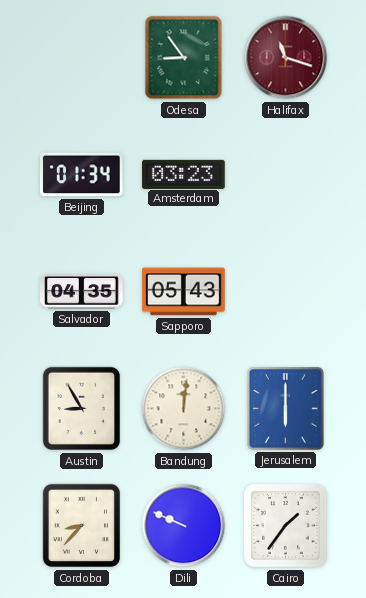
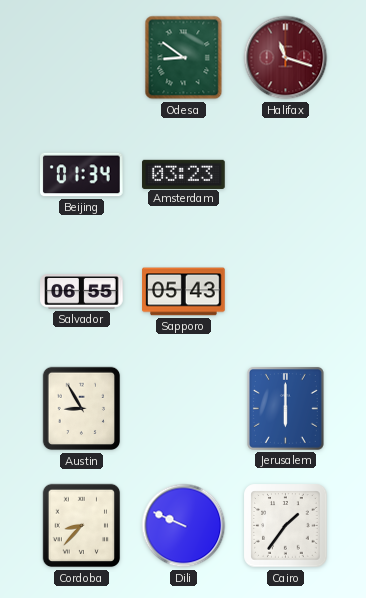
Odesa: 8:54 -> 8:51
Salvador: 04:35 -> 06:55
Bandung: 12:01 -> none
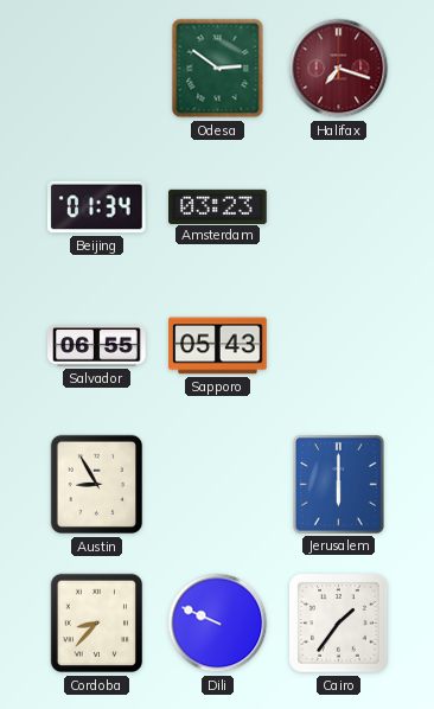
Odesa: 8:51 -> 2:51
Halifax: 11:18 -> 7:18
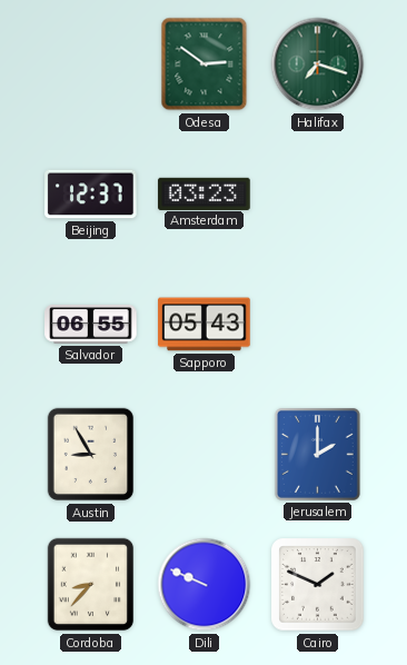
Halifax dial: burgundy -> green
Beijing: 01:34 -> 12:37
Jerusalem: 6:00 -> 2:00
Cairo: 1:36 -> 1:49
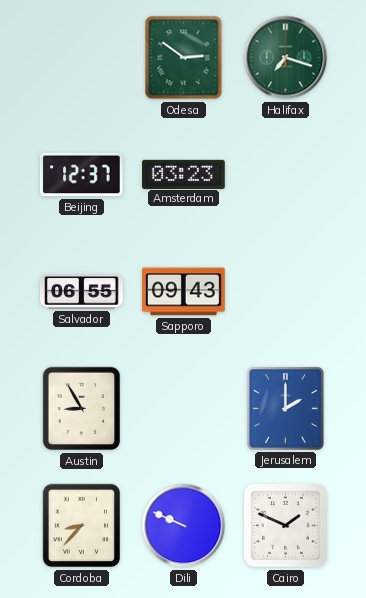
Sapporo: 05:43 -> 09:43
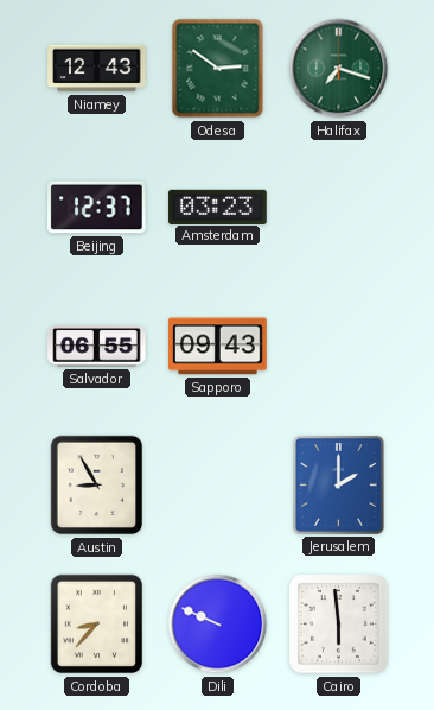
Niamey: none -> 12:43
Cairo: 1:49 -> 5:59
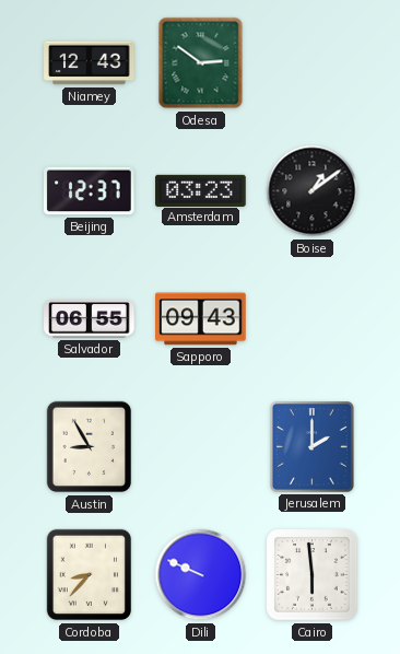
Halifax: 7:18 -> none
Boise: none -> 1:09
